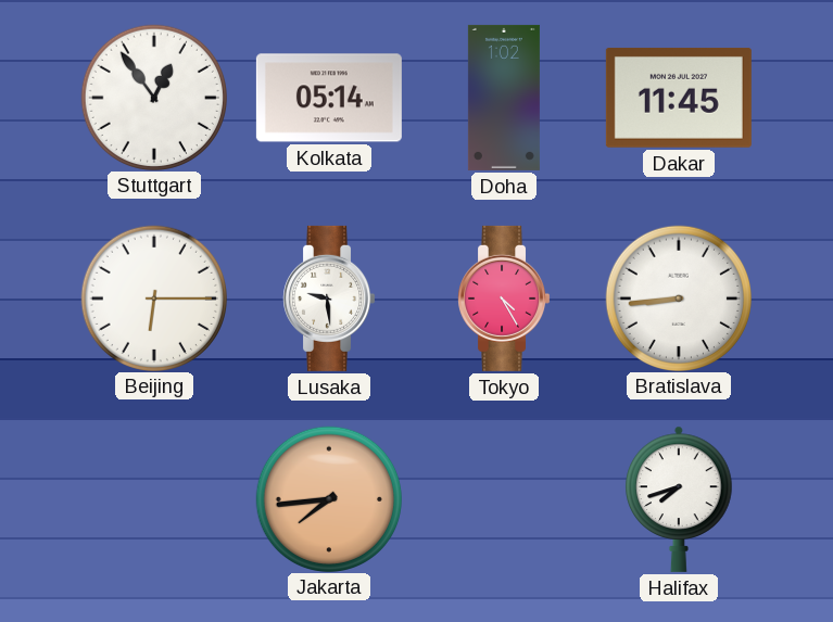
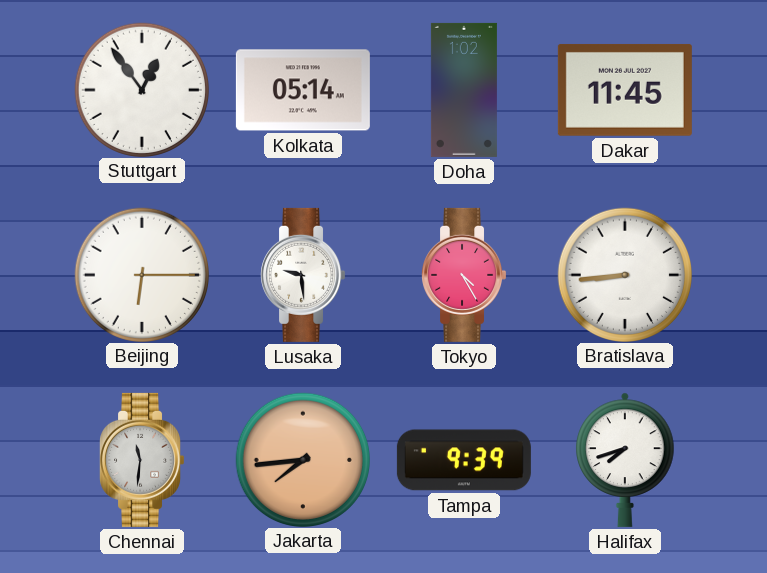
Chennai: none -> 11:31
Tampa: none -> 9:39
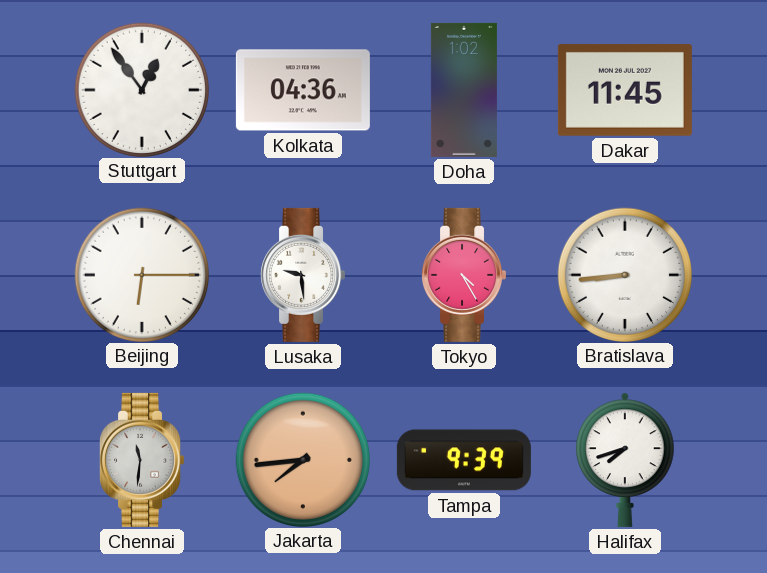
Kolkata: 05:14 -> 04:36
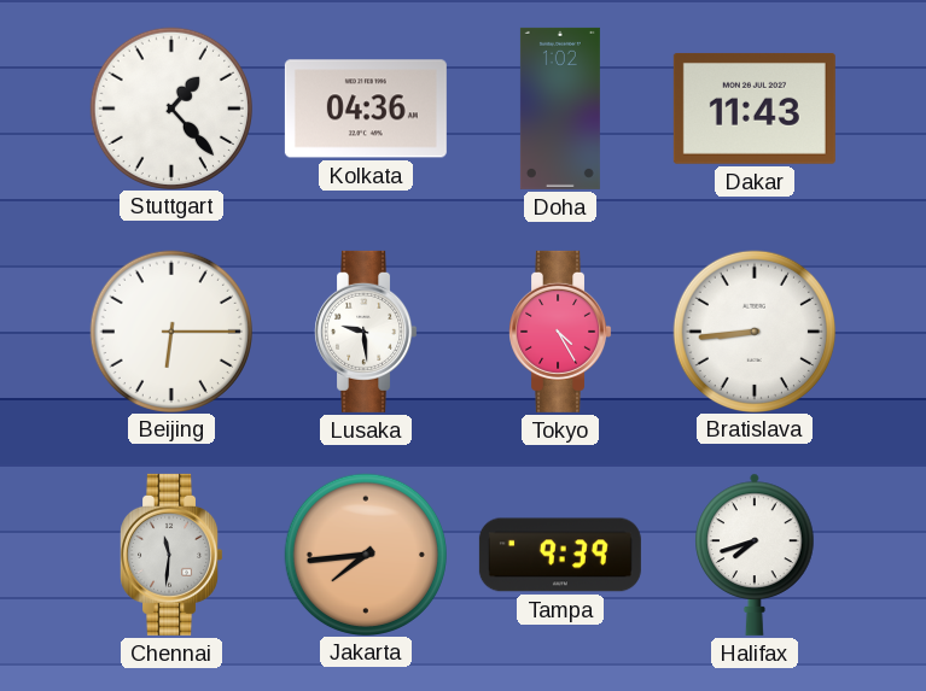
Stuttgart: 12:54 -> 1:23
Dakar: 11:45 -> 11:43
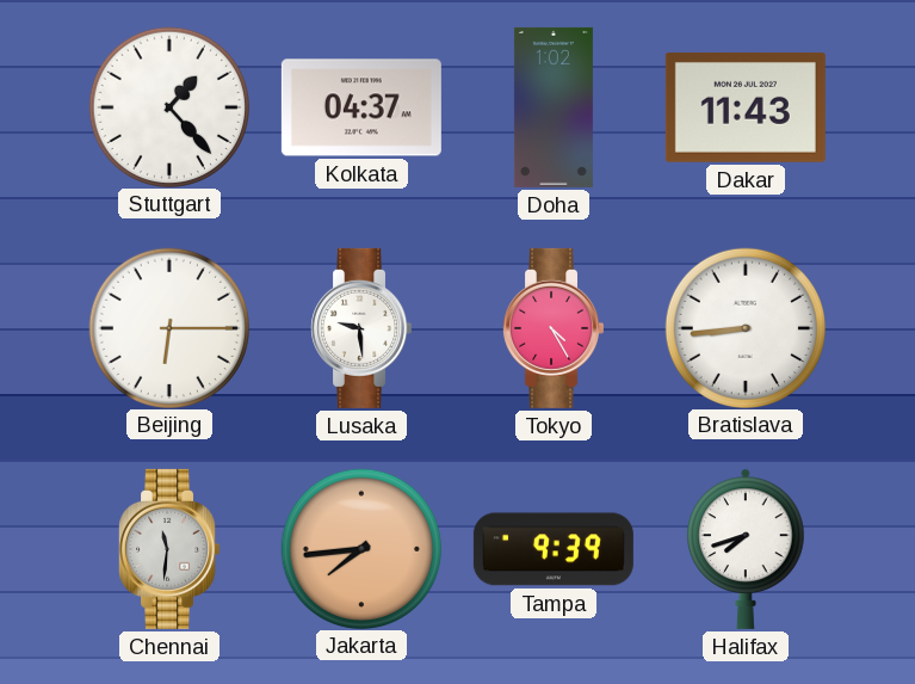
Kolkata: 04:36 -> 04:37
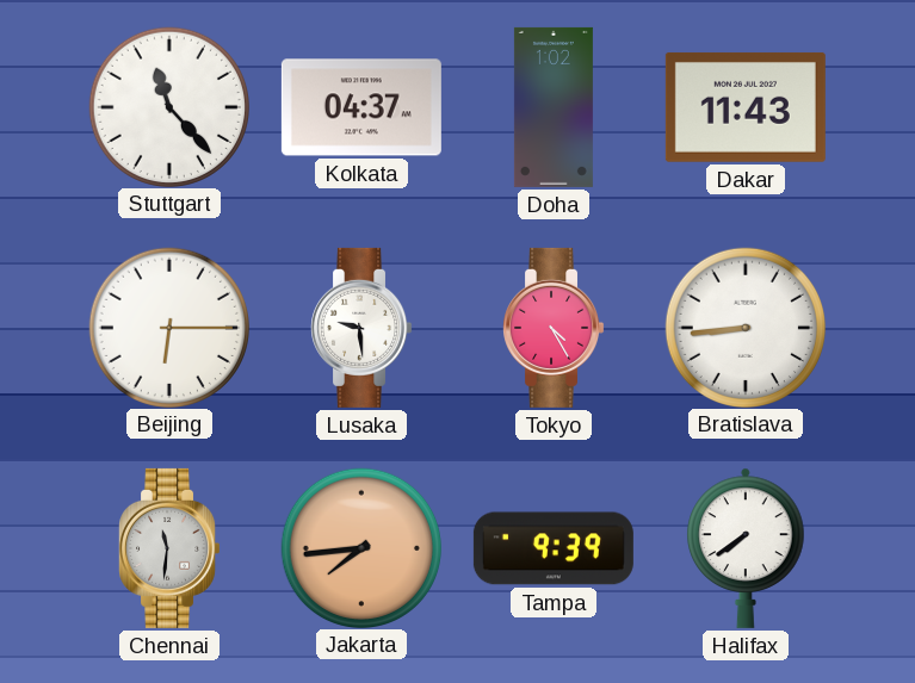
Stuttgart: 1:23 -> 11:23
Halifax: 7:42 -> 7:39
